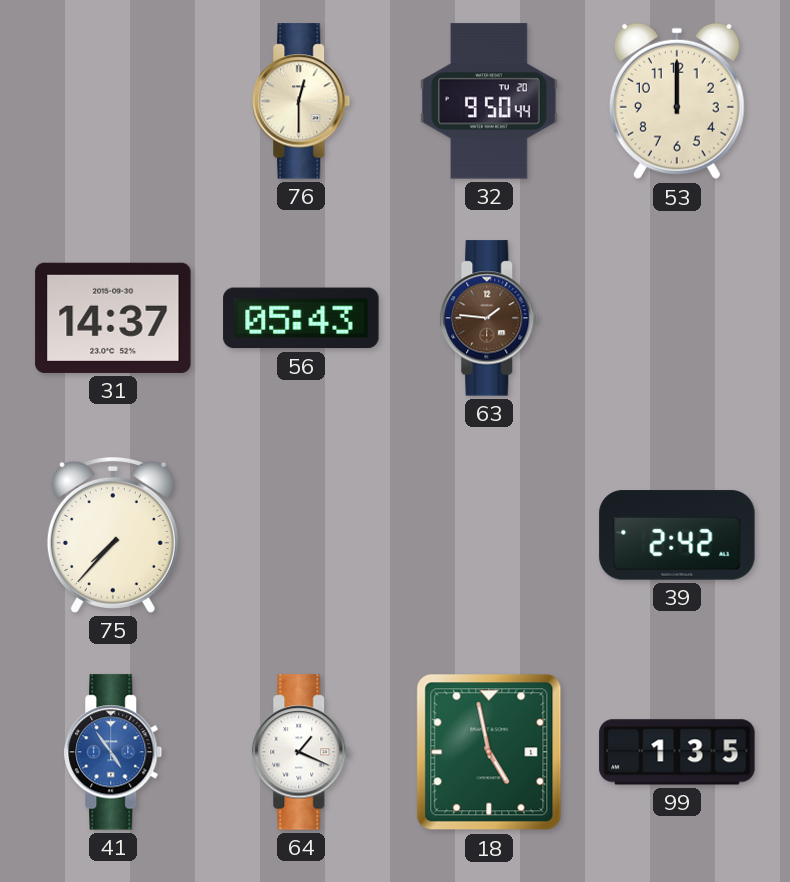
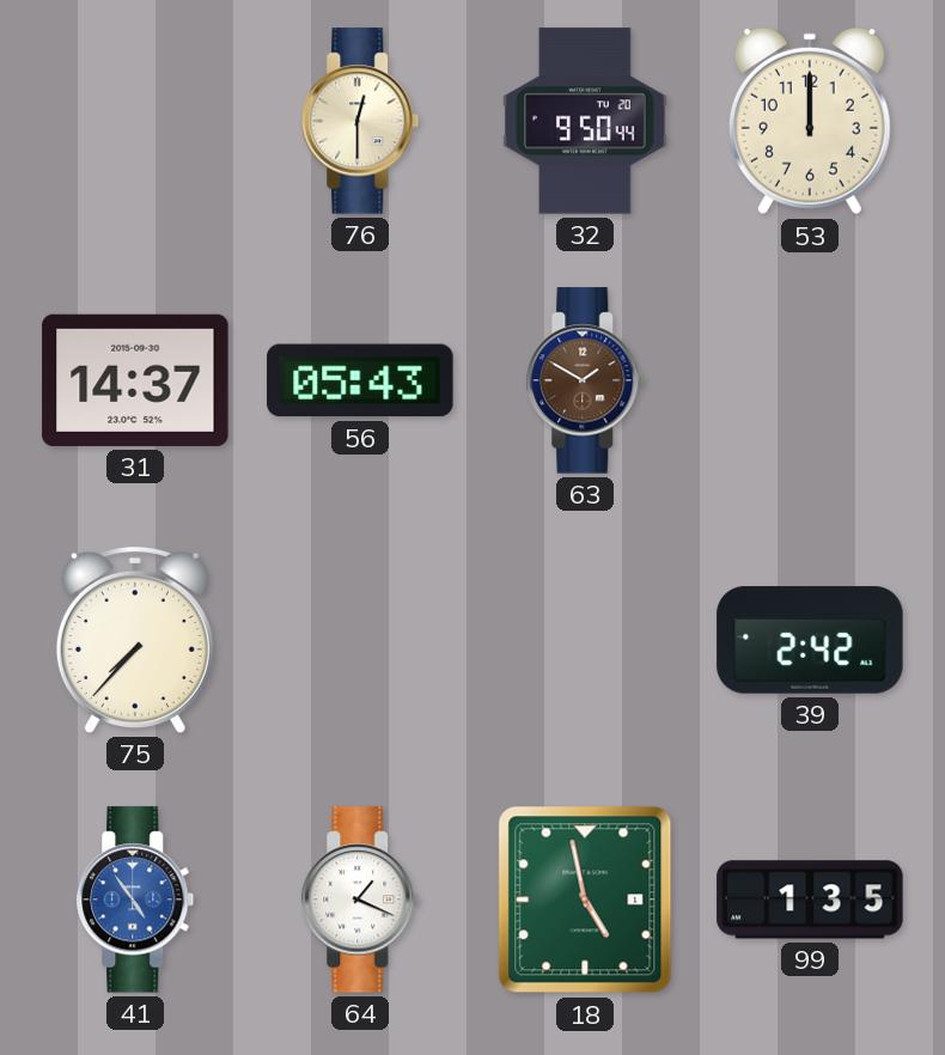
63: 1:46 -> 1:50
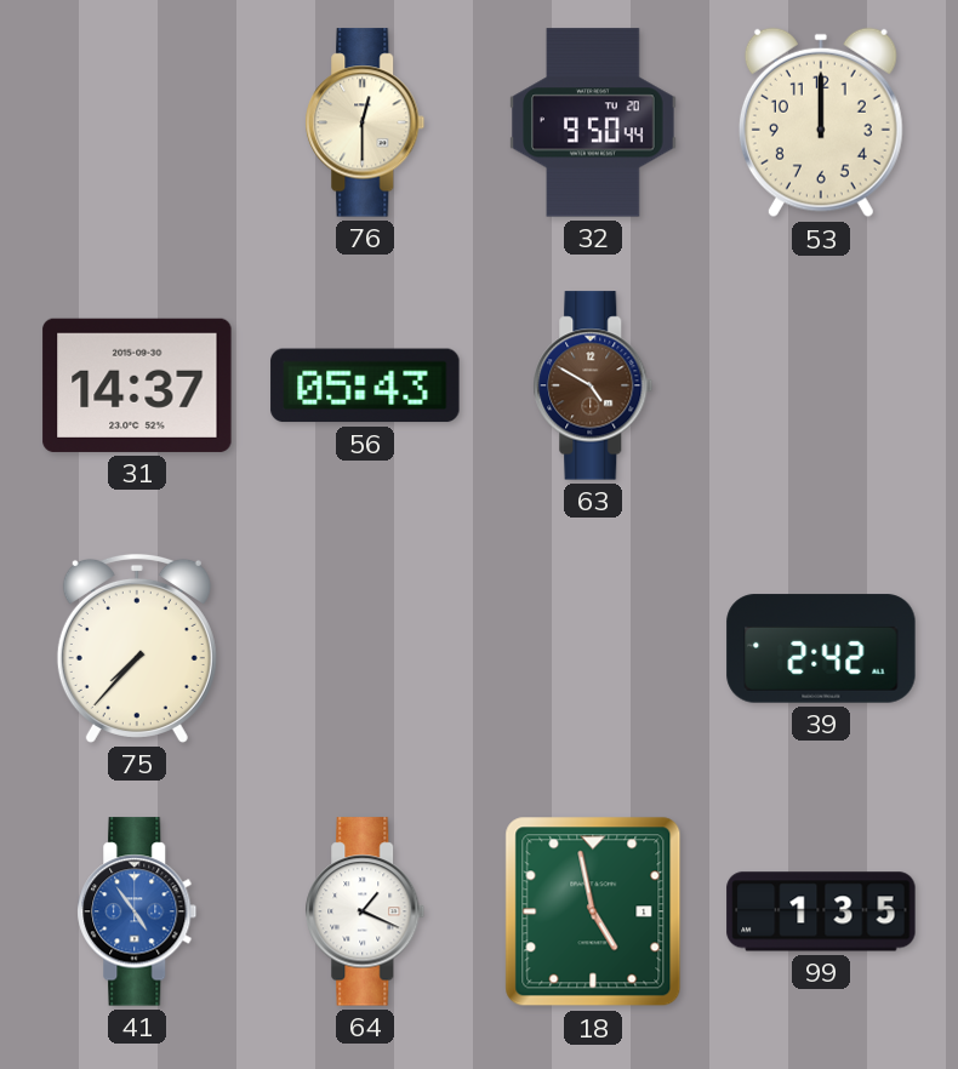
63: 1:50 -> 4:50
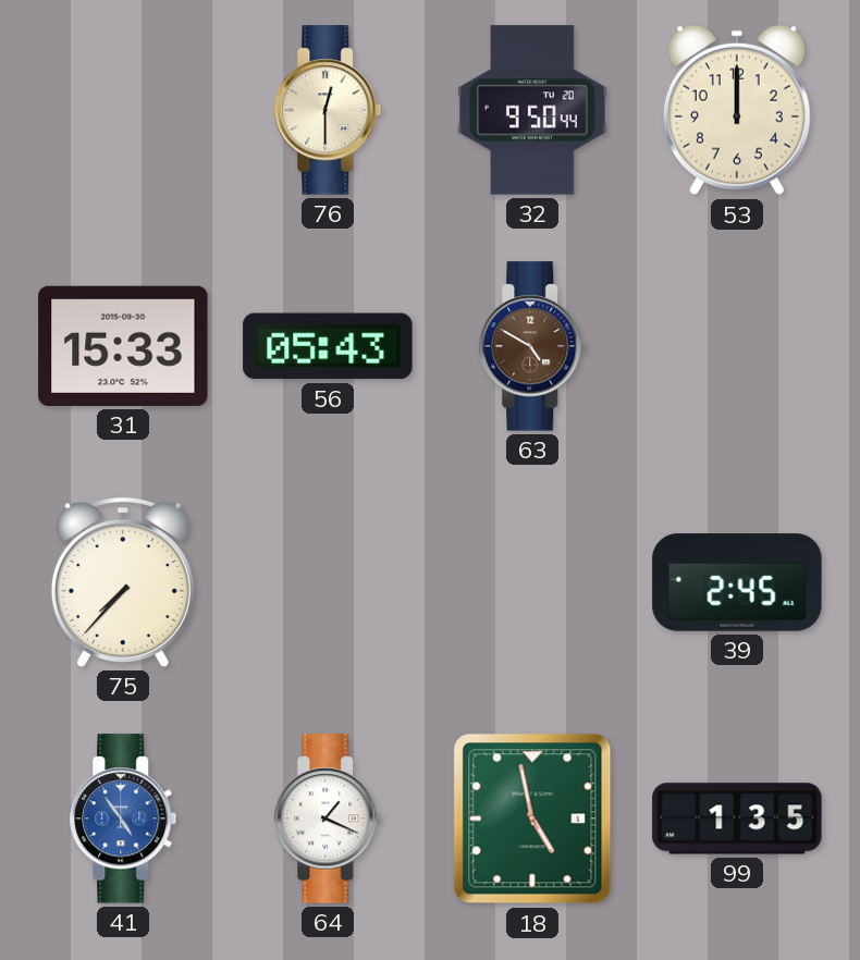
31: 14:37 -> 15:33
39: 2:42 -> 2:45
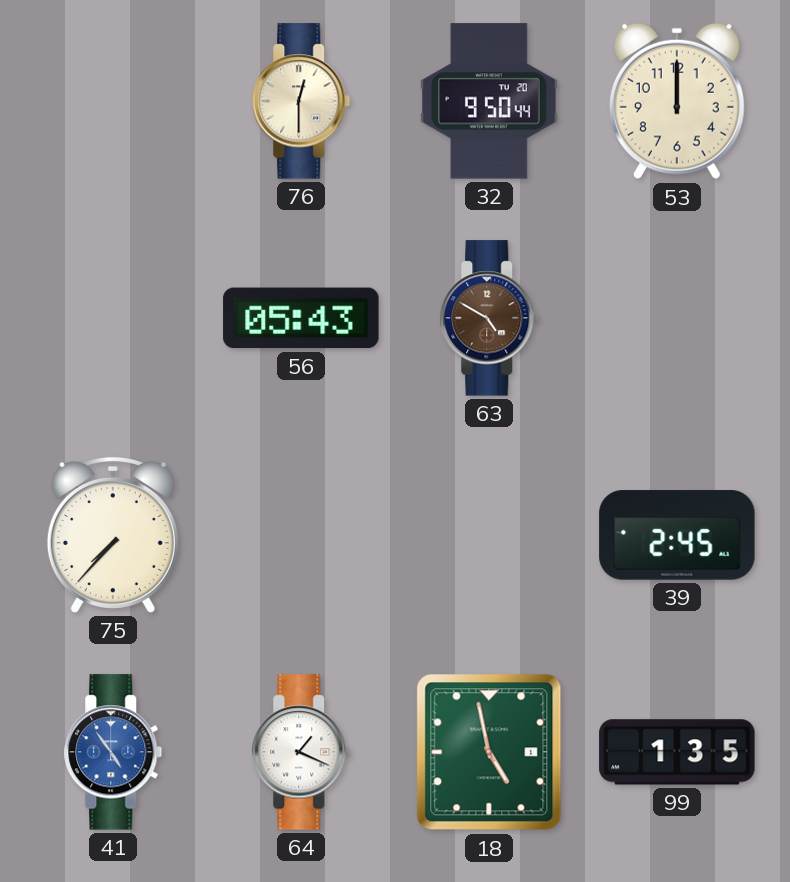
31: 15:33 -> none
